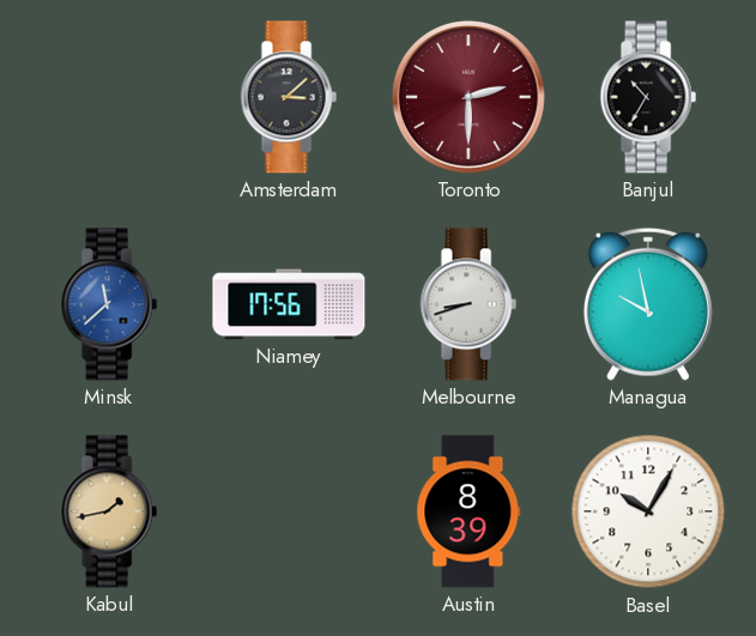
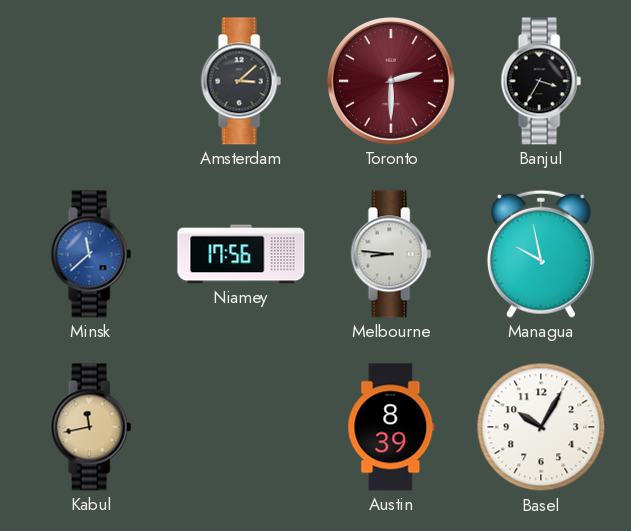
Banjul: 10:35 -> 3:35
Melbourne: 8:42 -> 8:46
Kabul: 1:43 -> 11:43
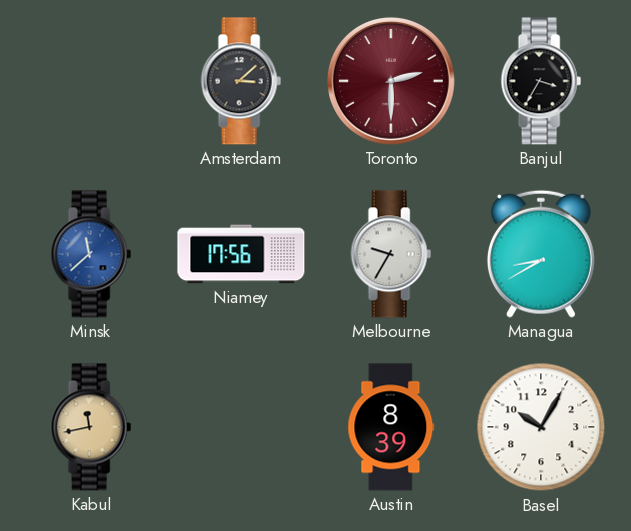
Melbourne: 8:46 -> 9:35
Managua: 9:58 -> 8:40
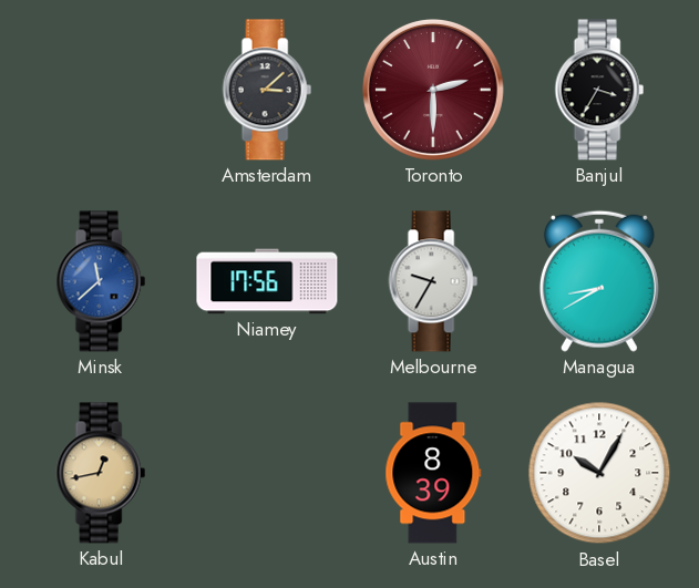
Kabul: 11:43 -> 12:43
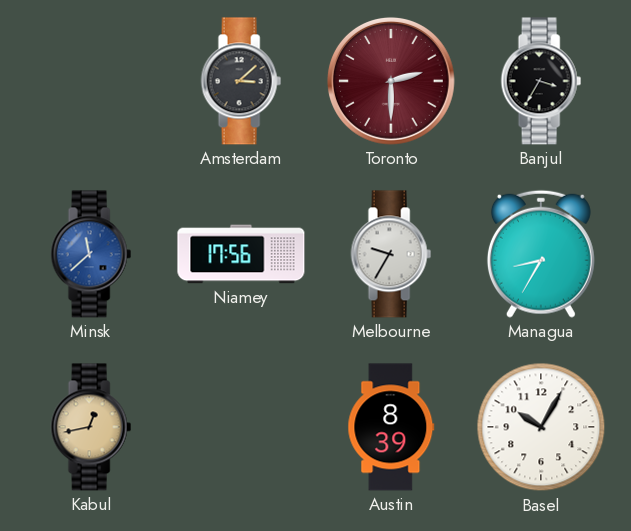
Managua: 8:40 -> 8:35
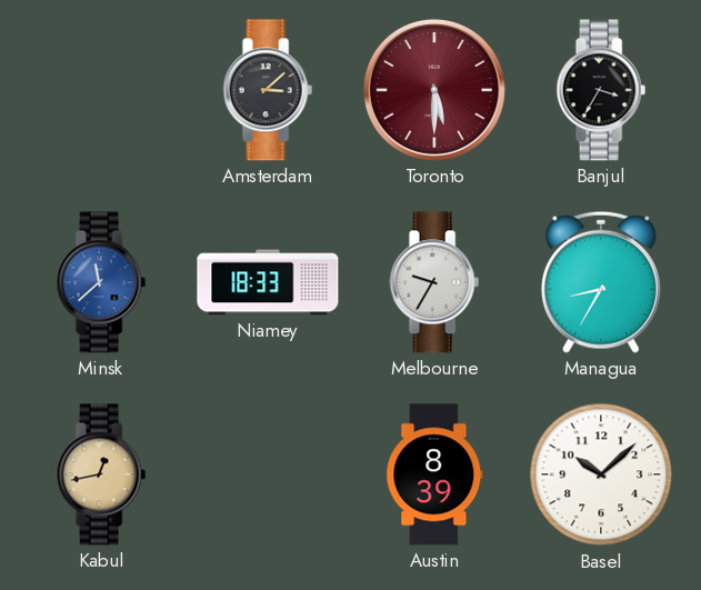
Toronto: 2:30 -> 5:30
Niamey: 17:56 -> 18:33
Basel: 10:05 -> 10:08
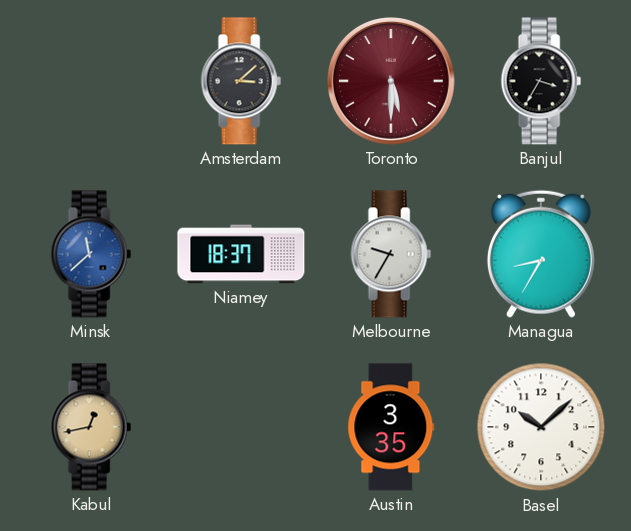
Niamey: 18:33 -> 18:37
Austin: 8:39 -> 3:35
